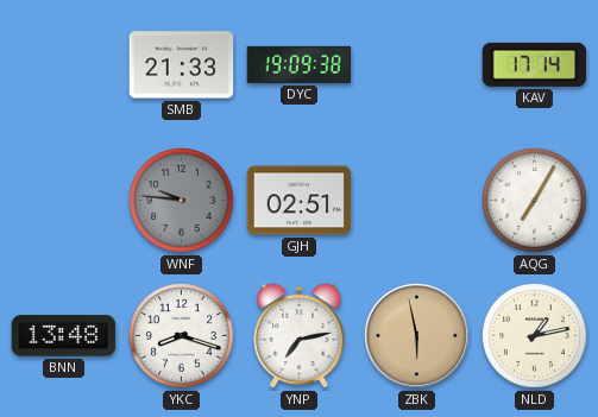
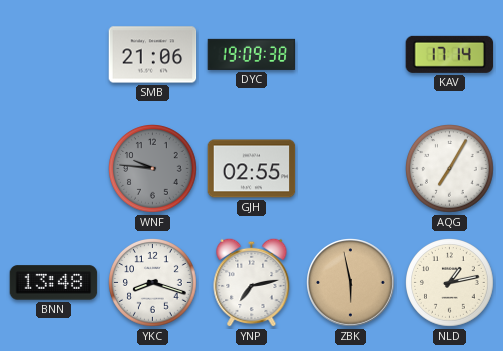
SMB: 21:33 -> 21:06
GJH: 02:51 -> 02:55
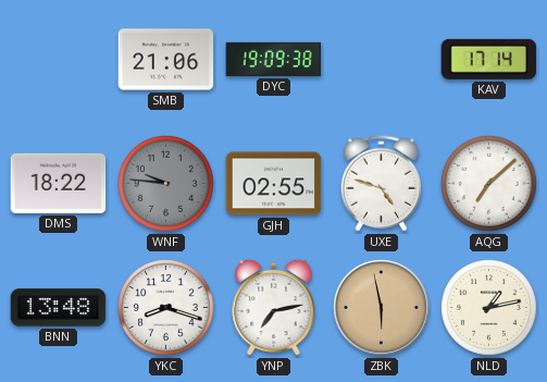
DMS: none -> 18:22
UXE: none -> 4:48
AQG: 7:05 -> 7:08
